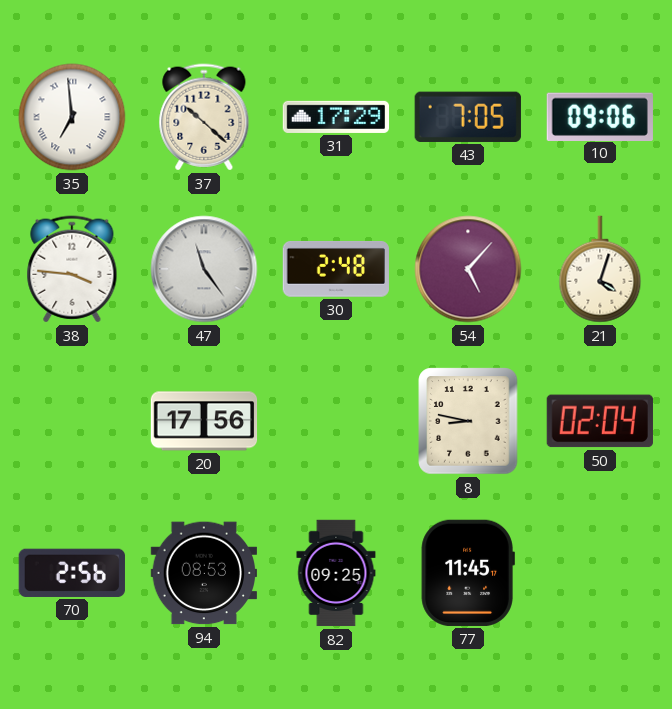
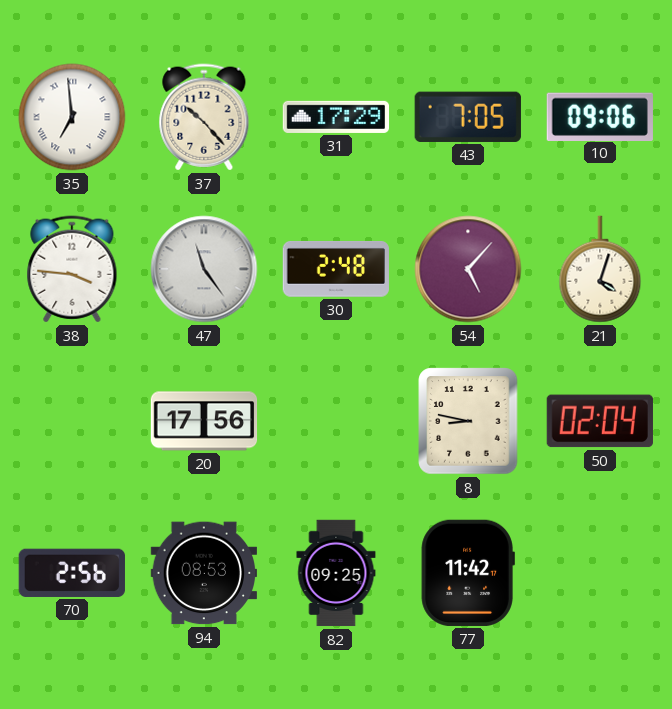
37: 10:22 -> 10:23
77: 11:45 -> 11:42
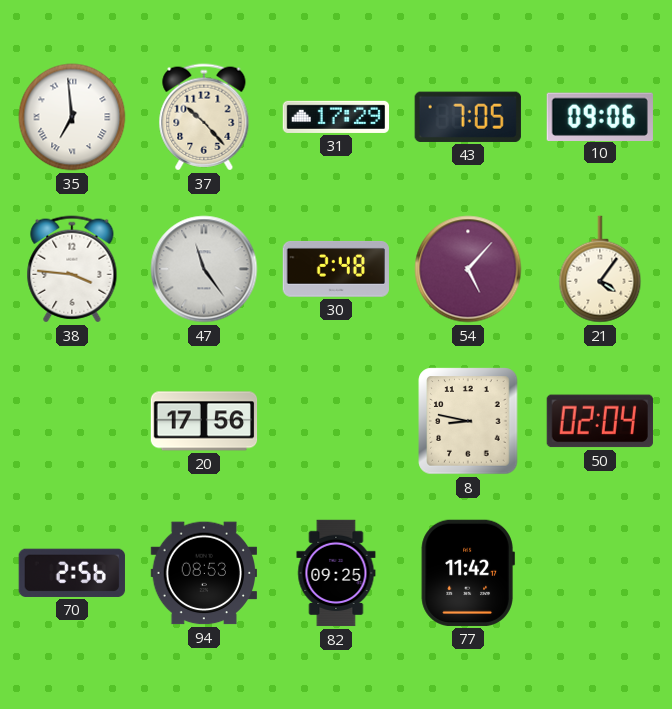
21: 4:03 -> 4:06
